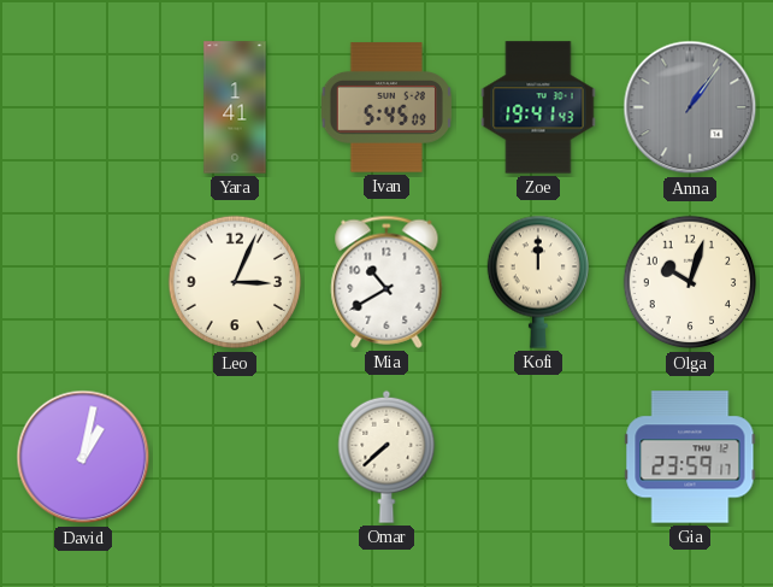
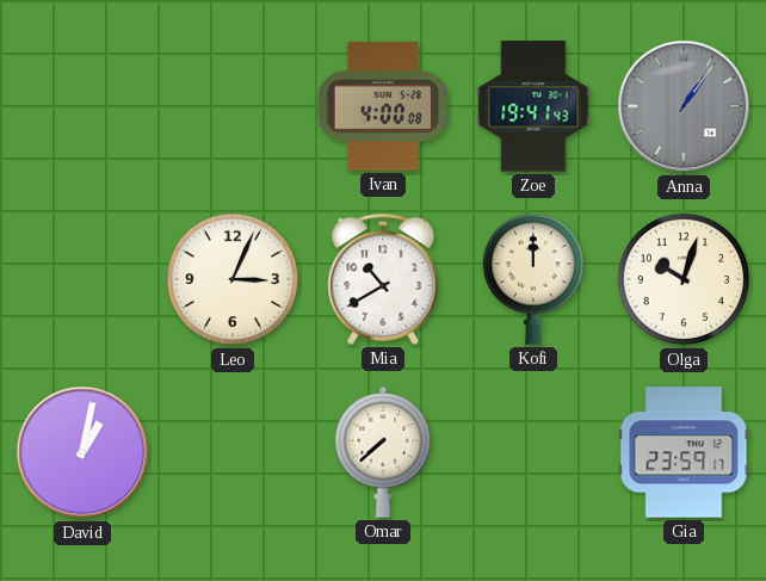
Yara: 1:41 -> none
Ivan: 5:45 -> 4:00
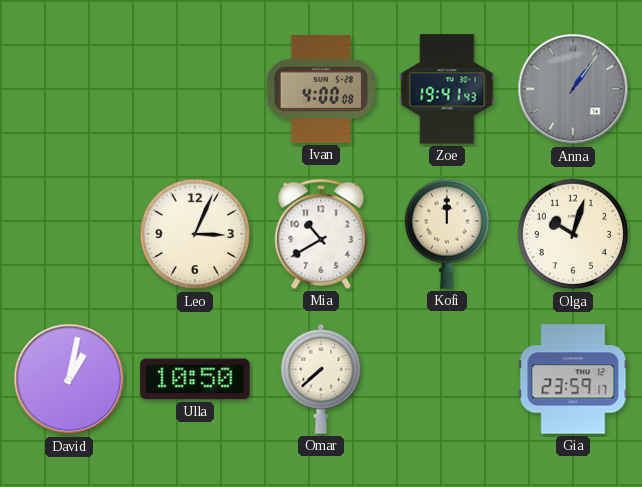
Ulla: none -> 10:50
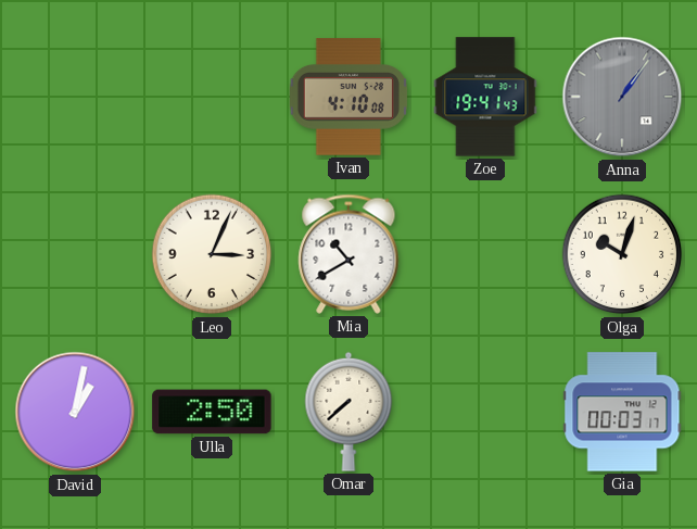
Ivan: 4:00 -> 4:10
Kofi: 12:00 -> none
Ulla: 10:50 -> 2:50
Gia: 23:59 -> 00:03
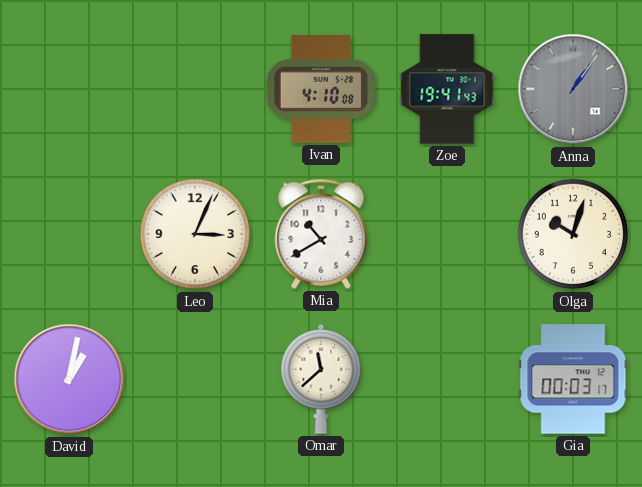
Ulla: 2:50 -> none
Omar: 7:38 -> 11:38
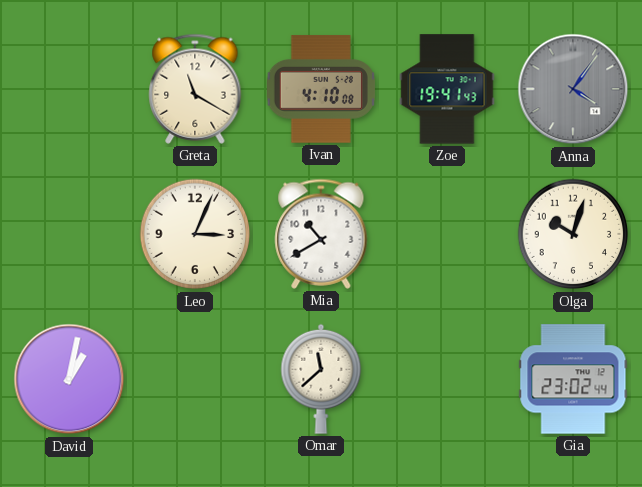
Greta: none -> 11:20
Anna: 1:06 -> 4:06
Gia: 00:03 -> 23:02
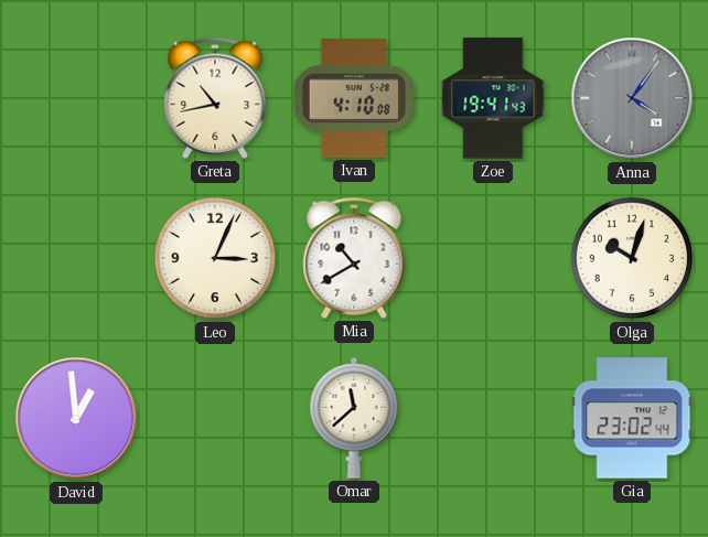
Greta: 11:20 -> 10:43
David: 1:02 -> 12:59
